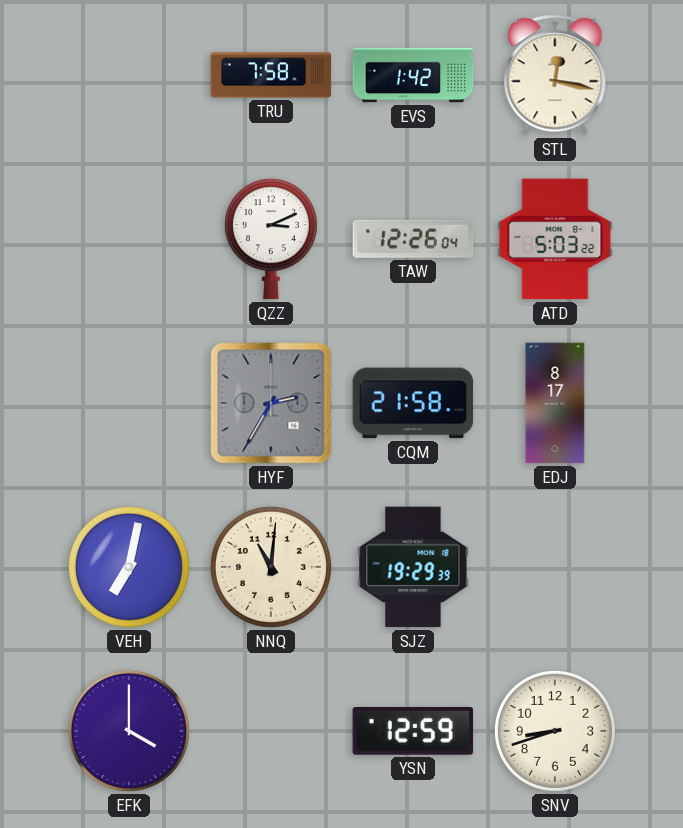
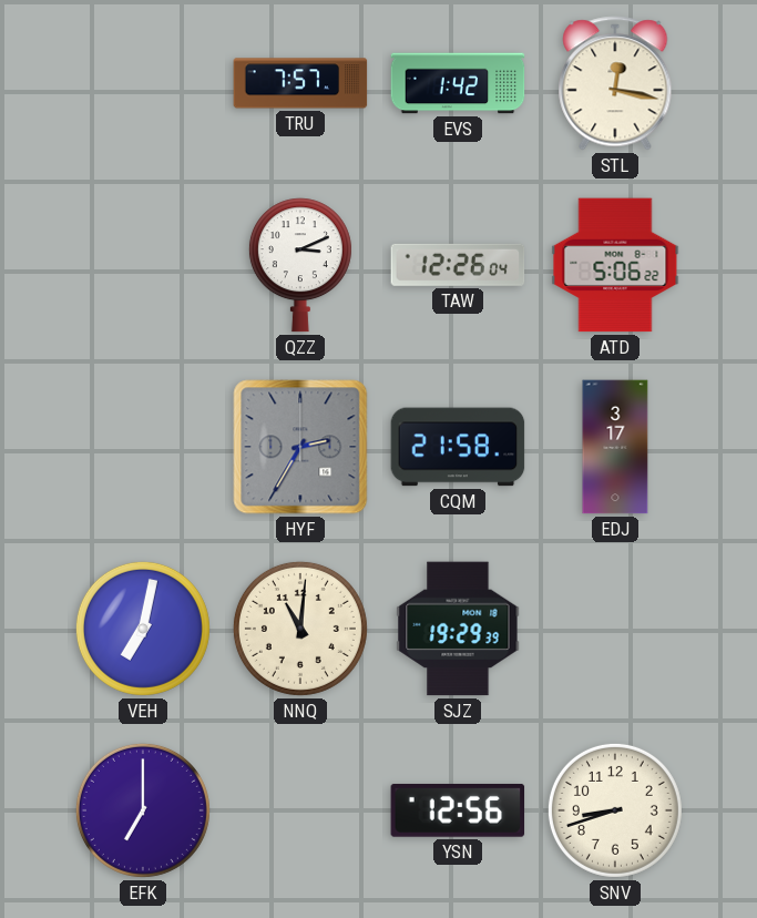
TRU: 7:58 -> 7:57
ATD: 5:03 -> 5:06
EDJ: 8:17 -> 3:17
EFK: 4:00 -> 7:00
YSN: 12:59 -> 12:56
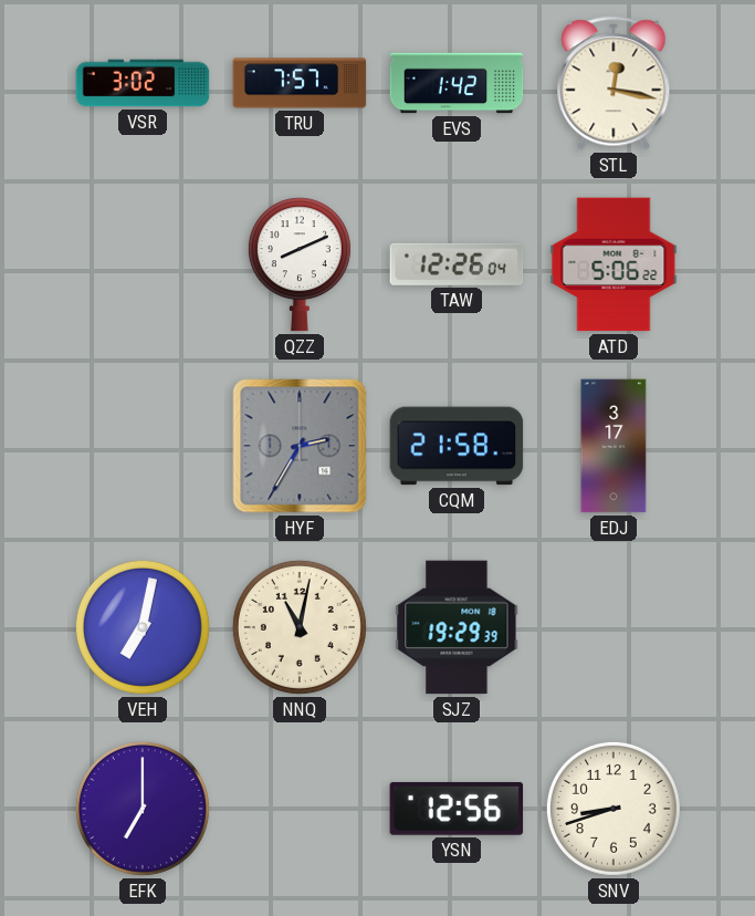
VSR: none -> 3:02
QZZ: 3:11 -> 8:11
NNQ: 11:01 -> 11:02
